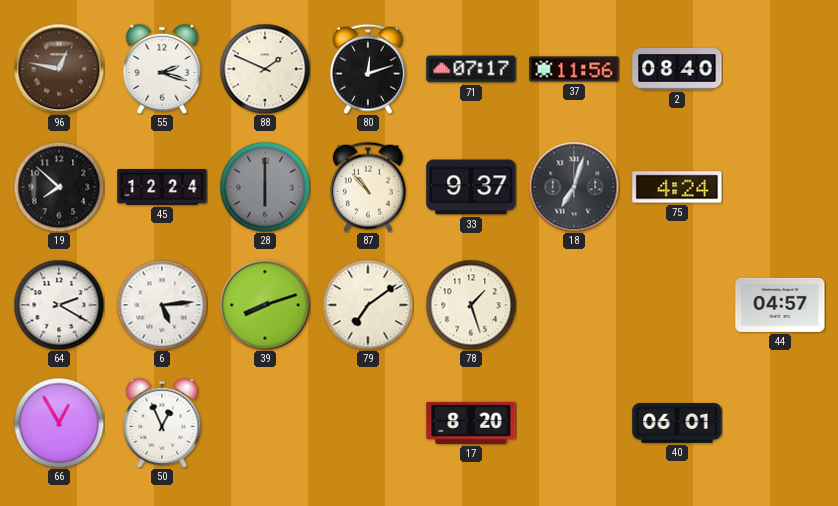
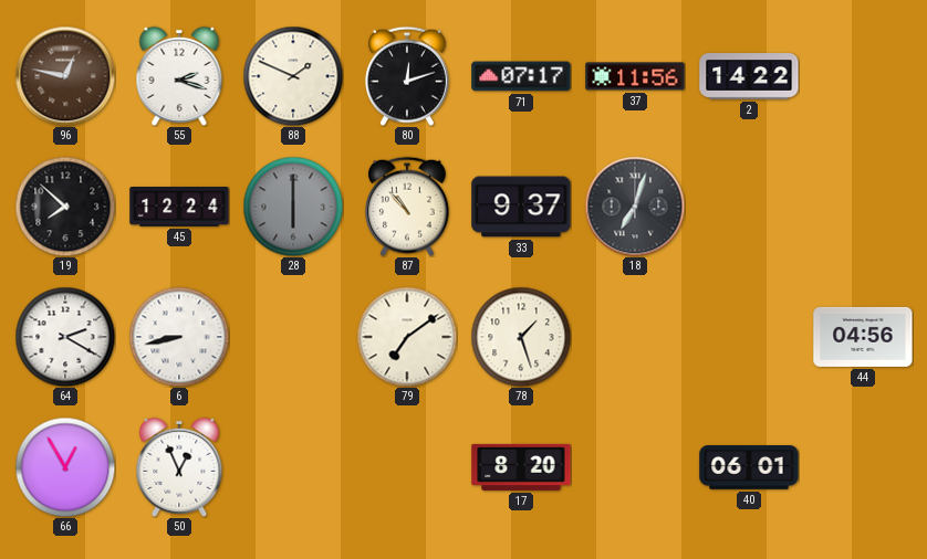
2: 08:40 -> 14:22
75: 4:24 -> none
6: 5:14 -> 8:43
39: 8:12 -> none
44: 04:57 -> 04:56
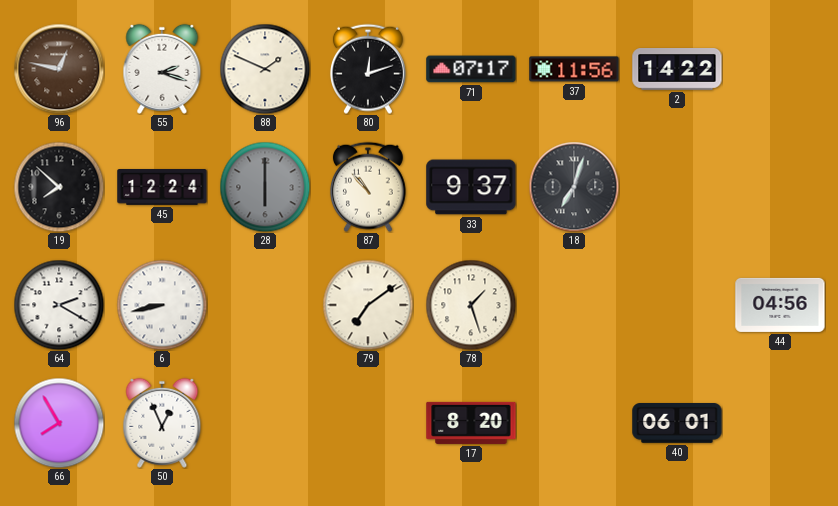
66: 12:55 -> 7:55
